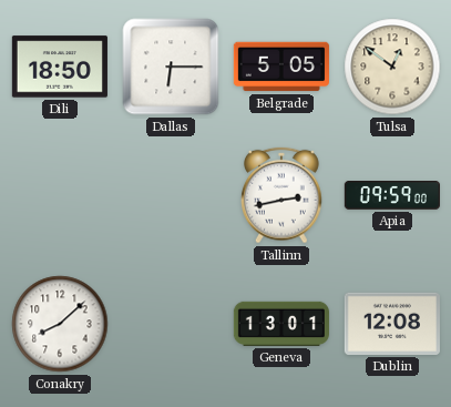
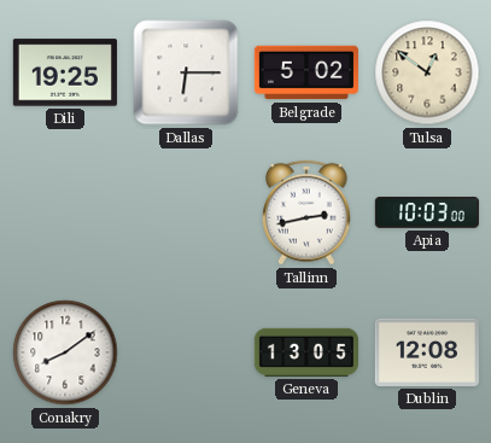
Dili: 18:50 -> 19:25
Belgrade: 5:05 -> 5:02
Apia: 09:59 -> 10:03
Conakry: 8:08 -> 8:09
Geneva: 13:01 -> 13:05
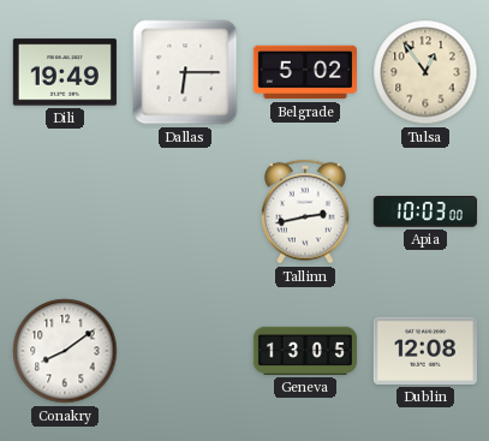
Dili: 19:25 -> 19:49
Tulsa: 12:51 -> 12:54
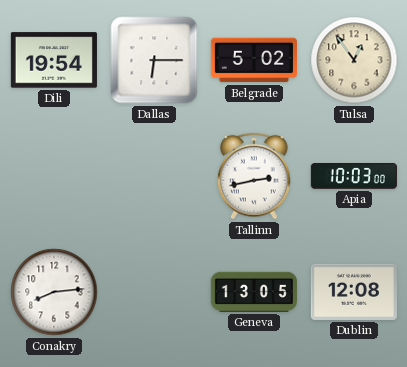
Dili: 19:49 -> 19:54
Conakry: 8:09 -> 8:14
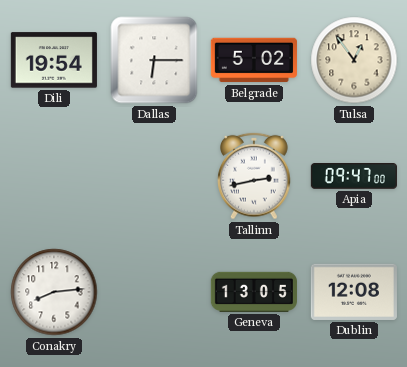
Apia: 10:03 -> 09:47
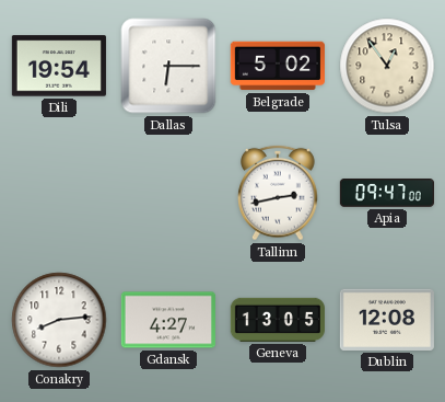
Gdansk: none -> 4:27
